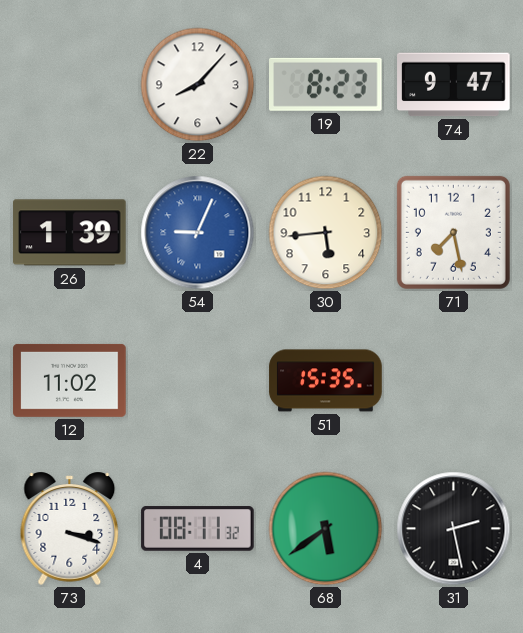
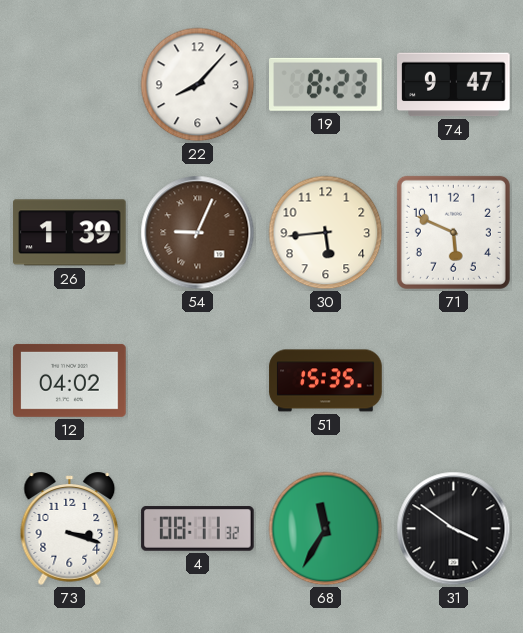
54 dial: blue -> brown
71: 7:28 -> 5:49
12: 11:02 -> 04:02
68: 5:39 -> 11:35
31: 2:28 -> 3:51
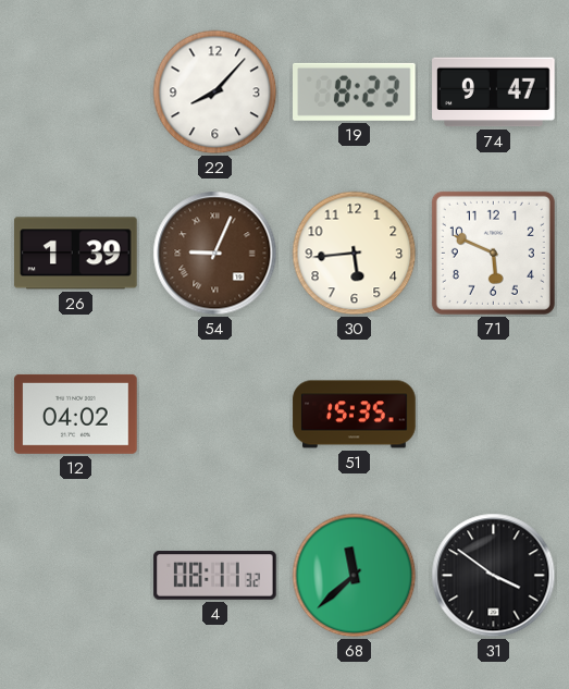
73: 3:18 -> none
68: 11:35 -> 11:38
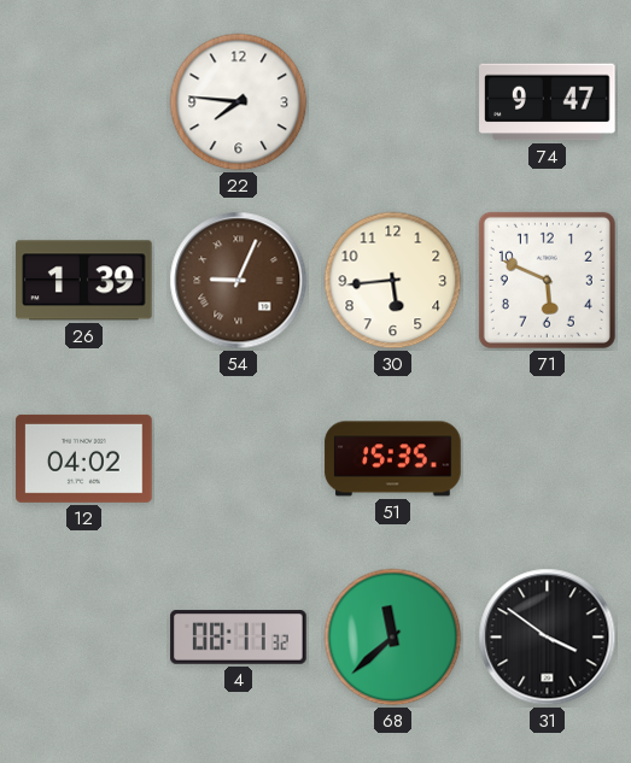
22: 8:07 -> 7:46
19: 8:23 -> none
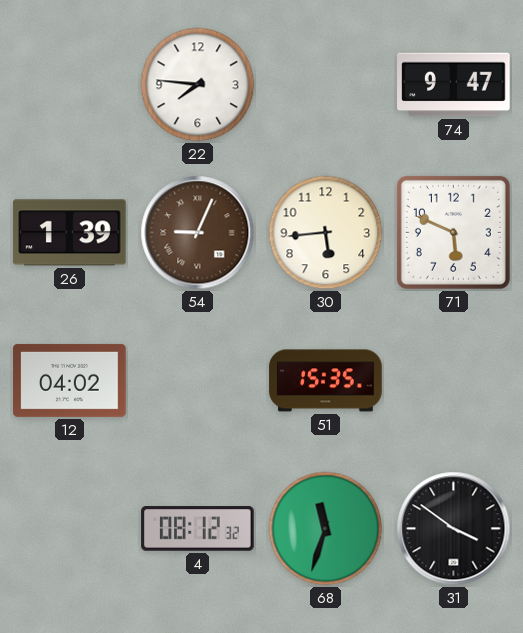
4: 08:11 -> 08:12
68: 11:38 -> 11:33
